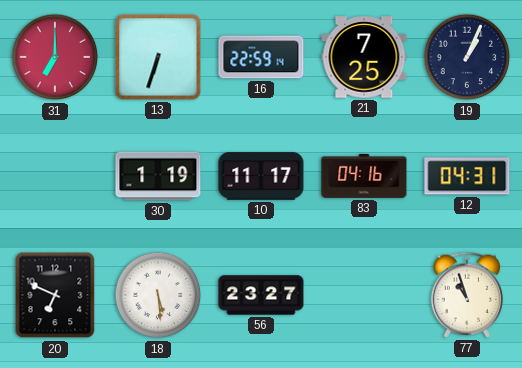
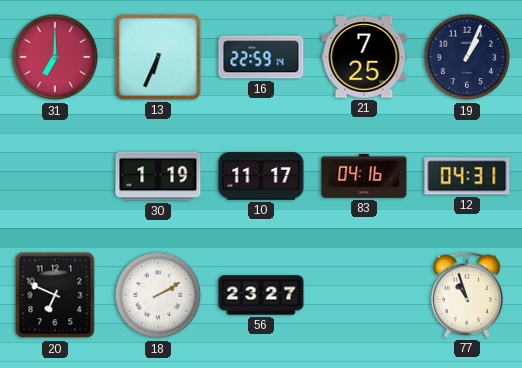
13: 6:33 -> 6:34
18: 5:29 -> 2:10
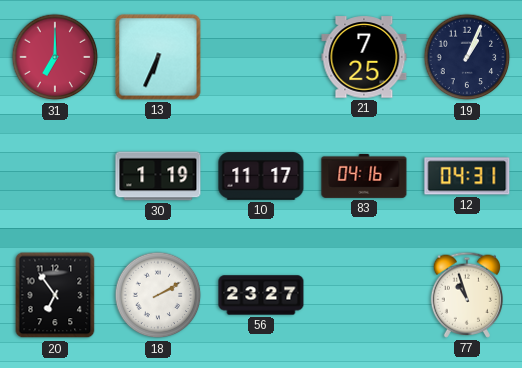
16: 22:59 -> none
20: 6:49 -> 6:54
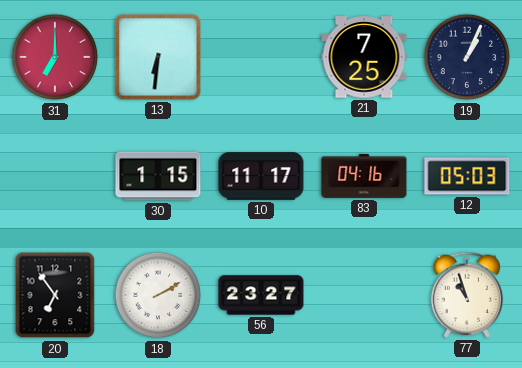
13: 6:34 -> 6:31
30: 1:19 -> 1:15
12: 04:31 -> 05:03
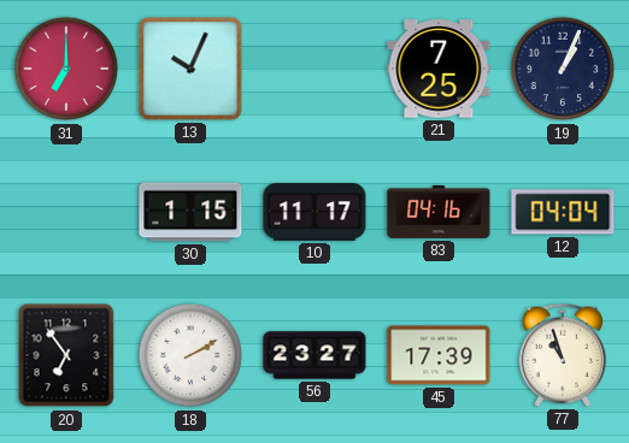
13: 6:31 -> 10:04
12: 05:03 -> 04:04
45: none -> 17:39
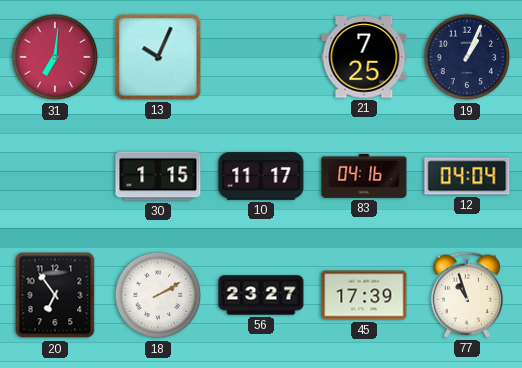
31: 7:00 -> 7:01
